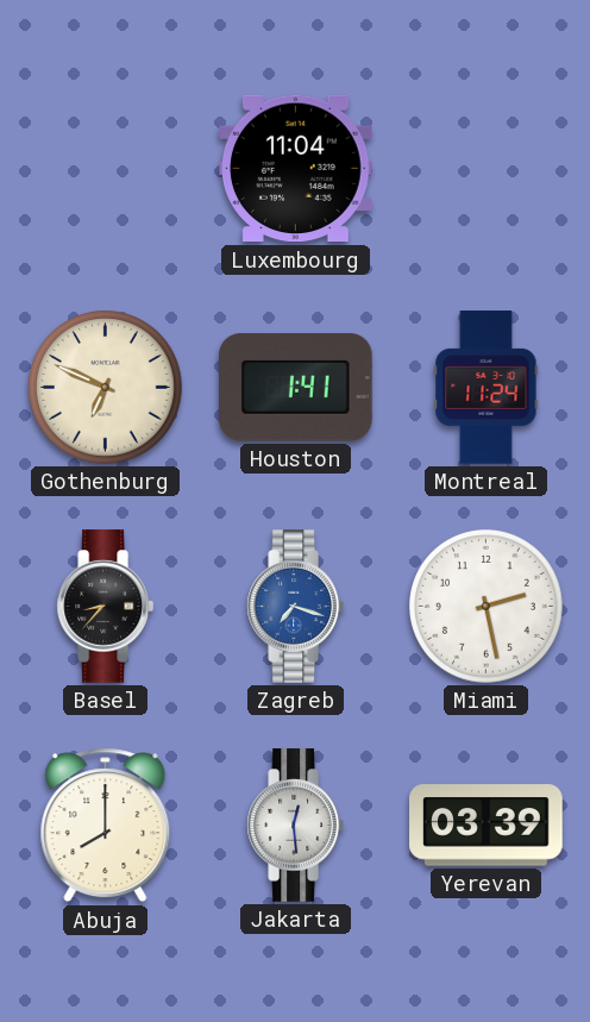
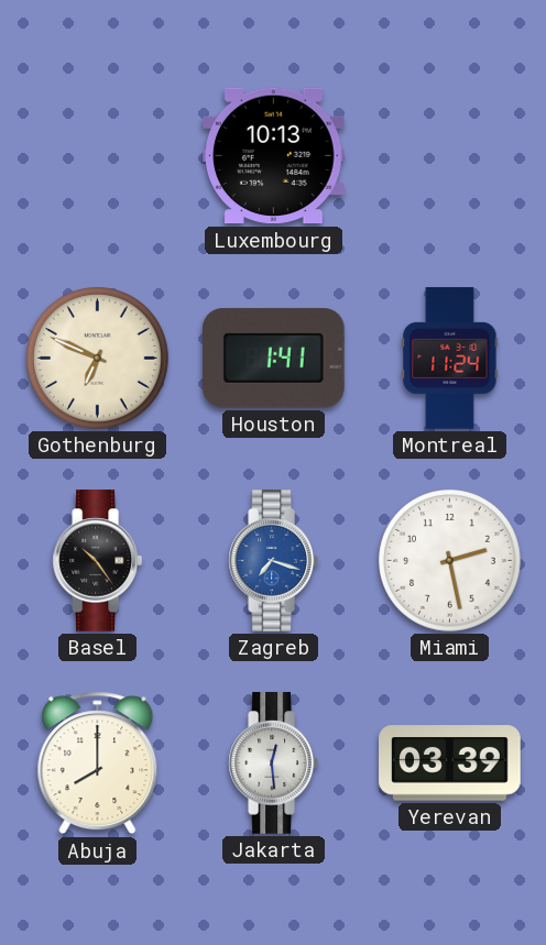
Luxembourg: 11:04 -> 10:13
Basel: 8:37 -> 10:24
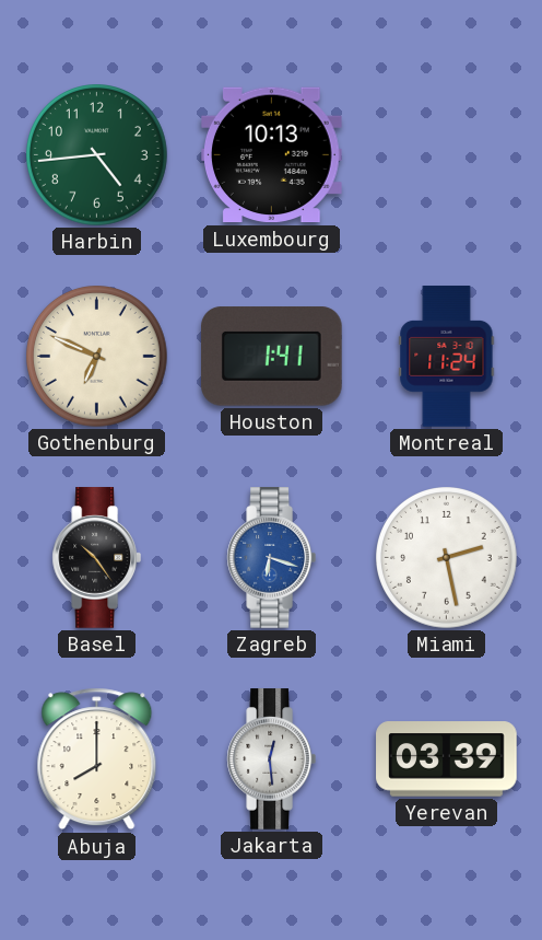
Harbin: none -> 4:44
Zagreb: 7:18 -> 6:18
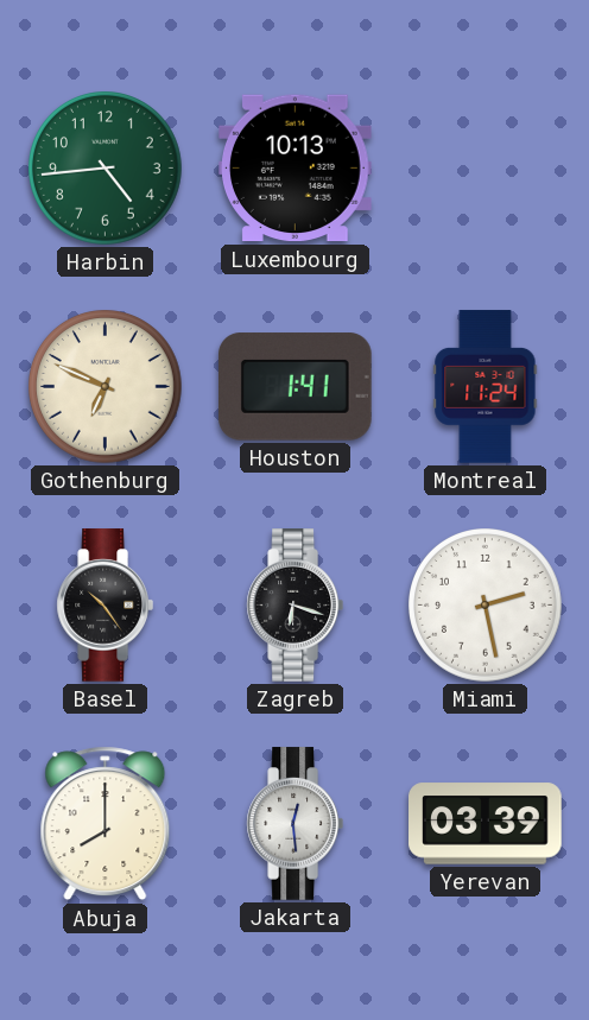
Zagreb dial: blue -> black
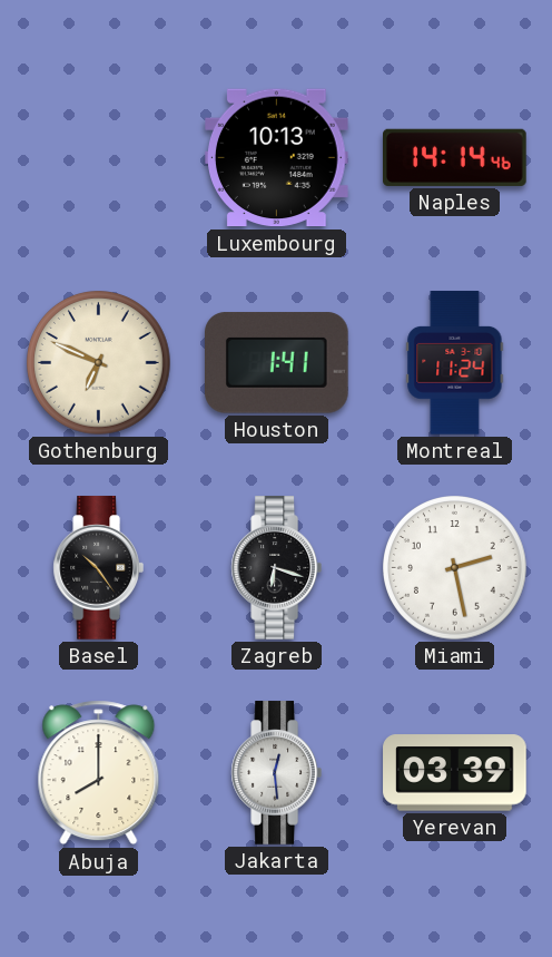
Harbin: 4:44 -> none
Naples: none -> 14:14
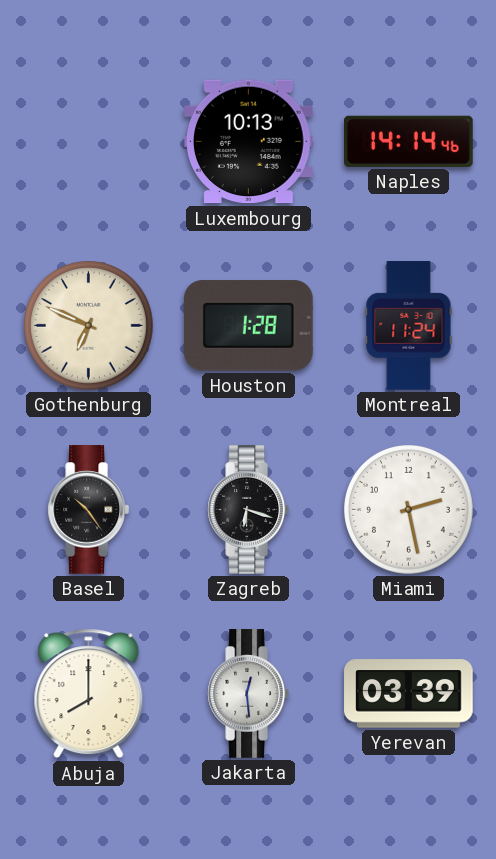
Houston: 1:41 -> 1:28
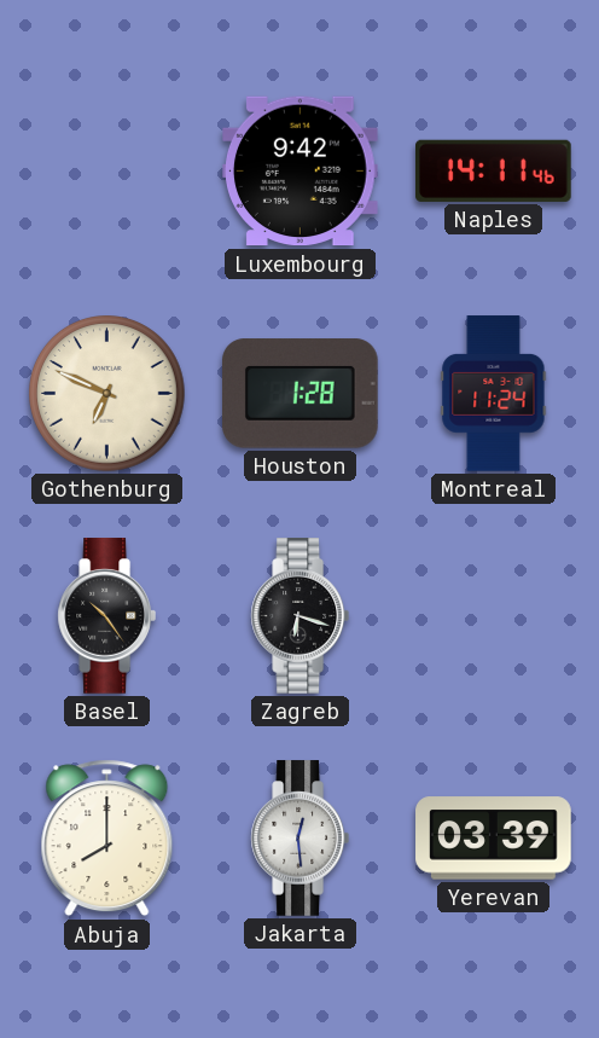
Luxembourg: 10:13 -> 9:42
Naples: 14:14 -> 14:11
Miami: 2:28 -> none
